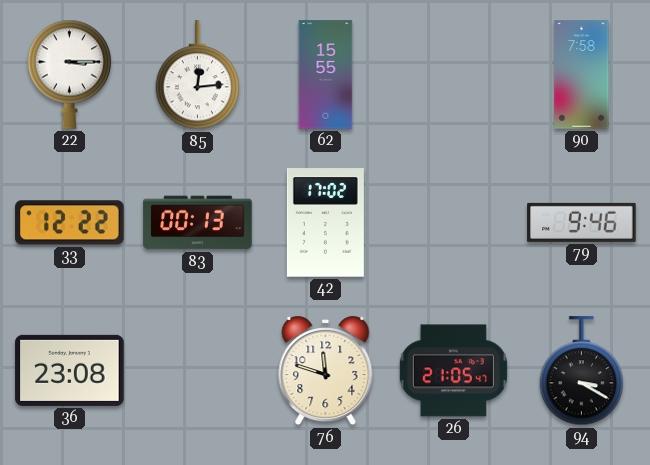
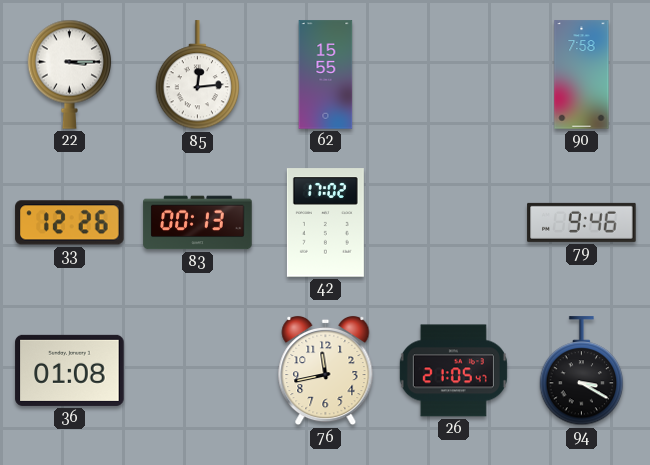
33: 12:22 -> 12:26
36: 23:08 -> 01:08
76: 11:48 -> 11:43
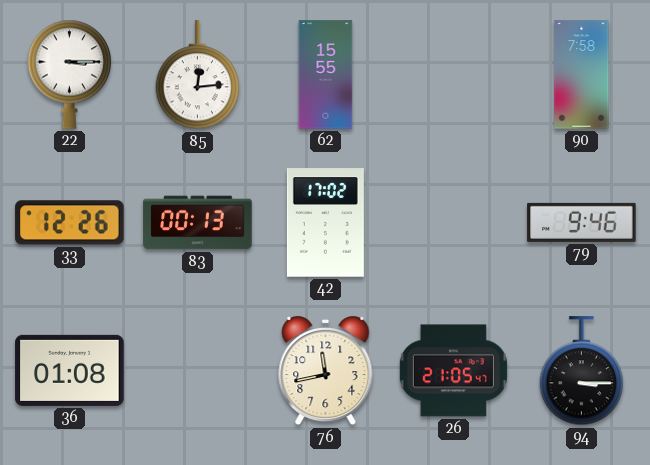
94: 3:20 -> 3:15
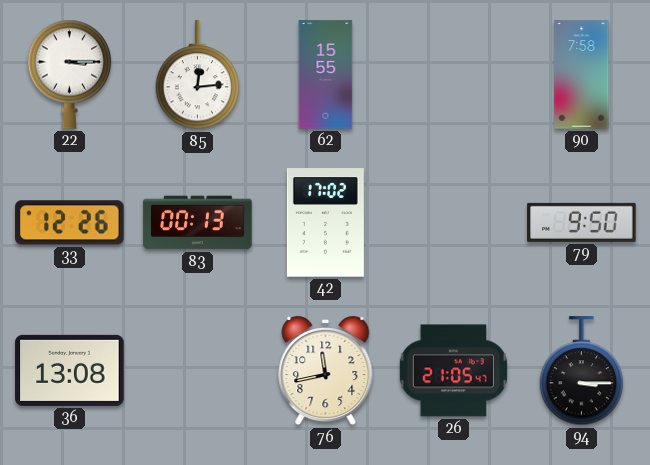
79: 9:46 -> 9:50
36: 01:08 -> 13:08
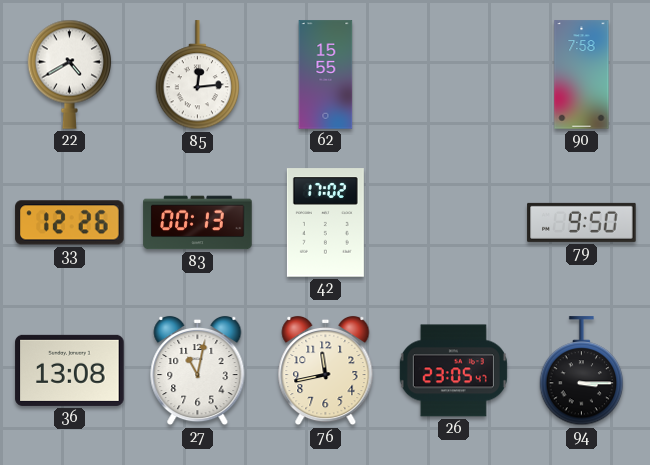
22: 3:15 -> 4:40
27: none -> 11:02
26: 21:05 -> 23:05
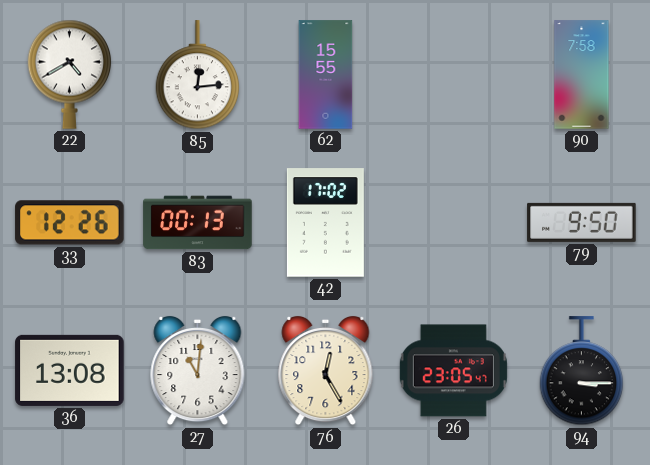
27: 11:02 -> 11:01
76: 11:43 -> 12:25
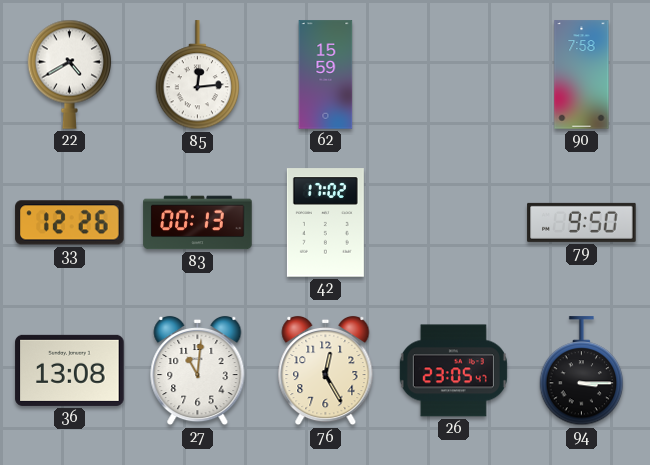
62: 15:55 -> 15:59
